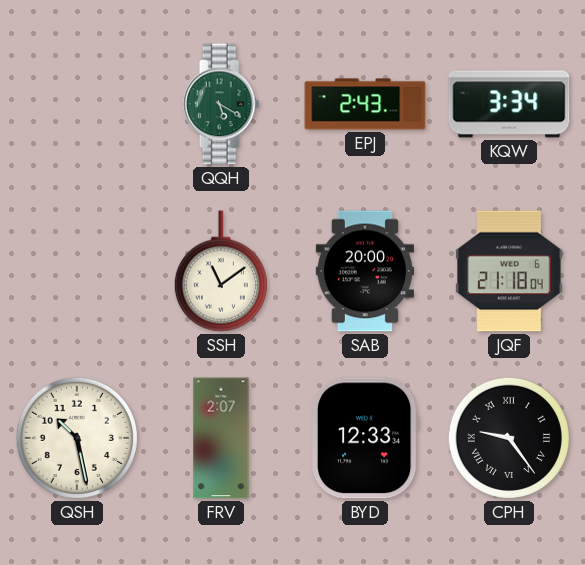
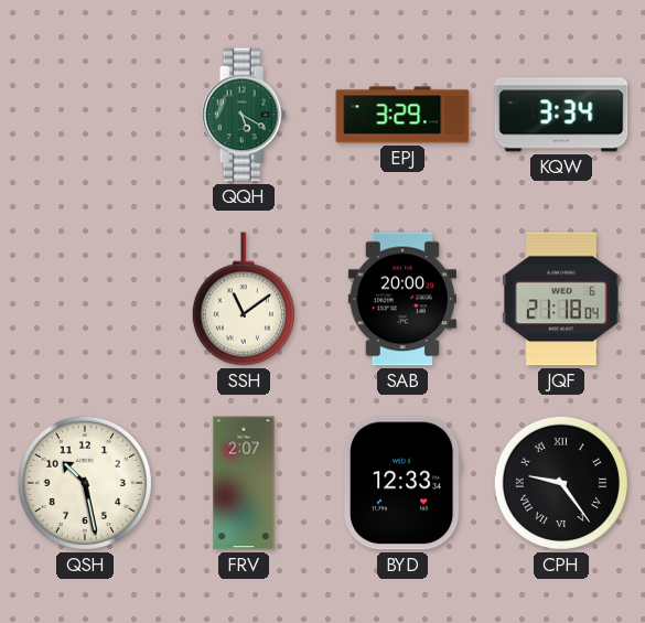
EPJ: 2:43 -> 3:29
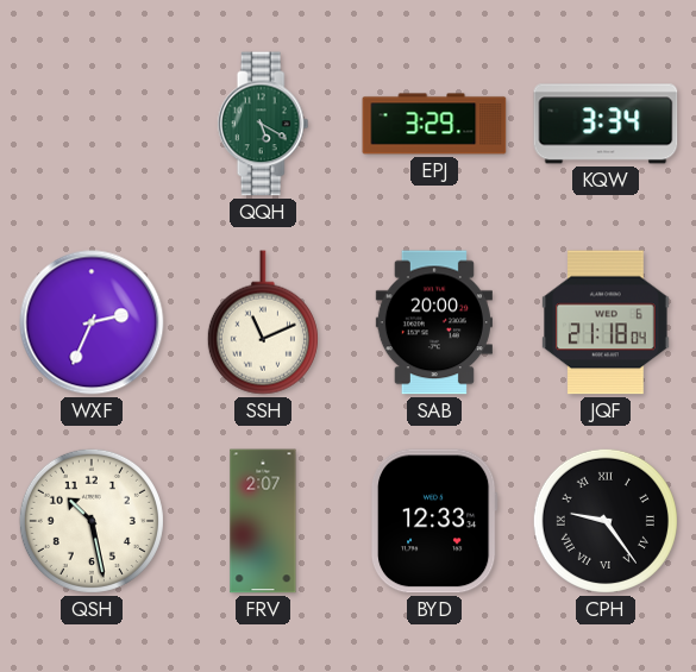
WXF: none -> 2:34
SSH: 11:09 -> 11:11
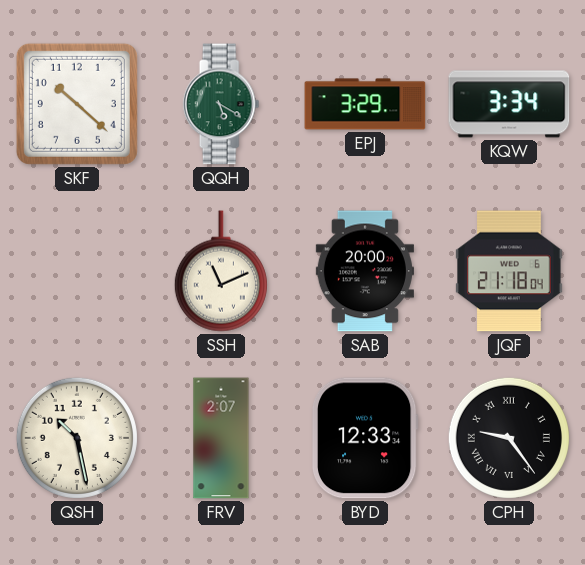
SKF: none -> 10:22
WXF: 2:34 -> none
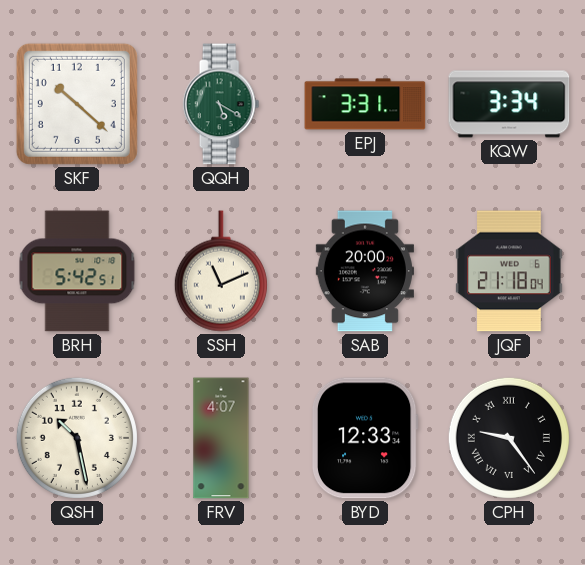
EPJ: 3:29 -> 3:31
BRH: none -> 5:42
FRV: 2:07 -> 4:07
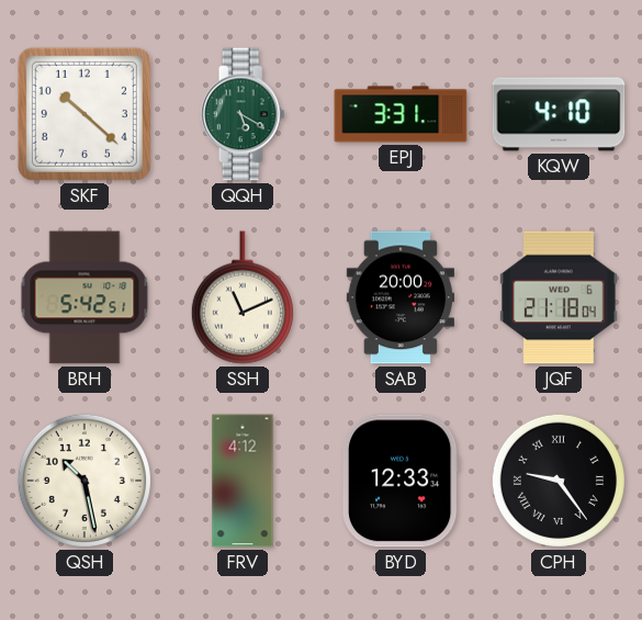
KQW: 3:34 -> 4:10
FRV: 4:07 -> 4:12
